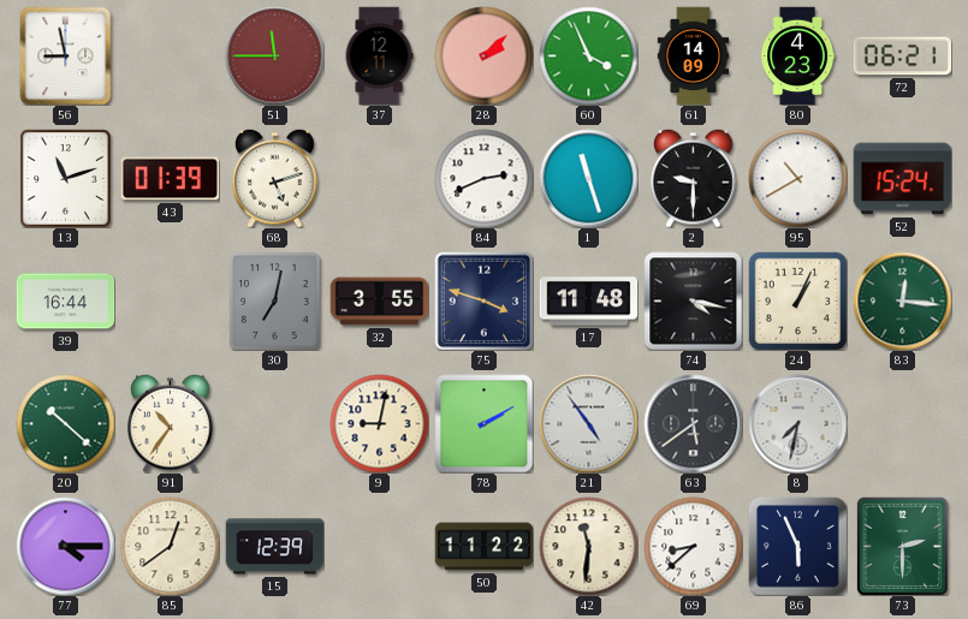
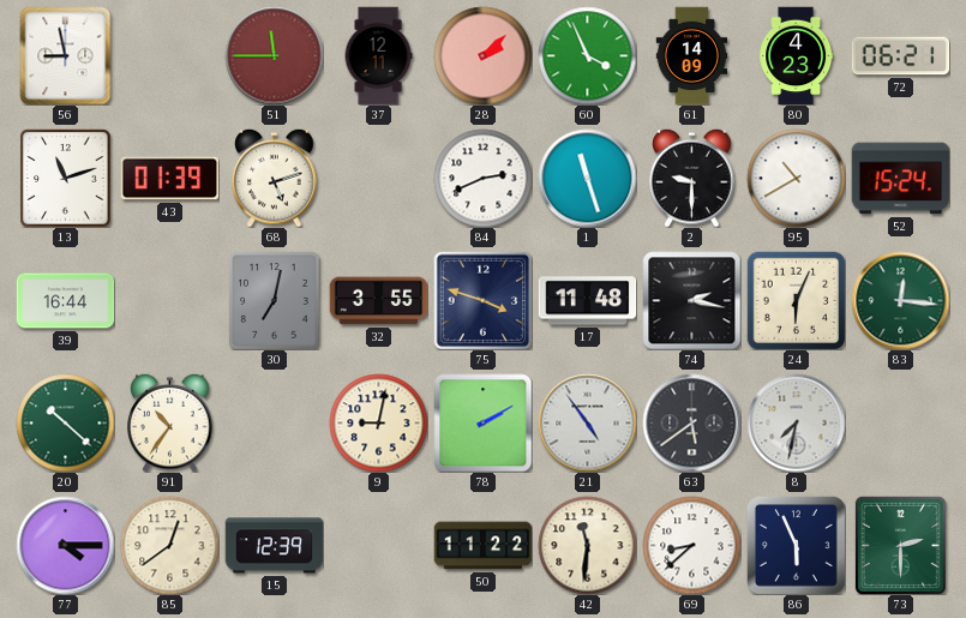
74: 4:17 -> 2:17
24: 1:04 -> 6:04
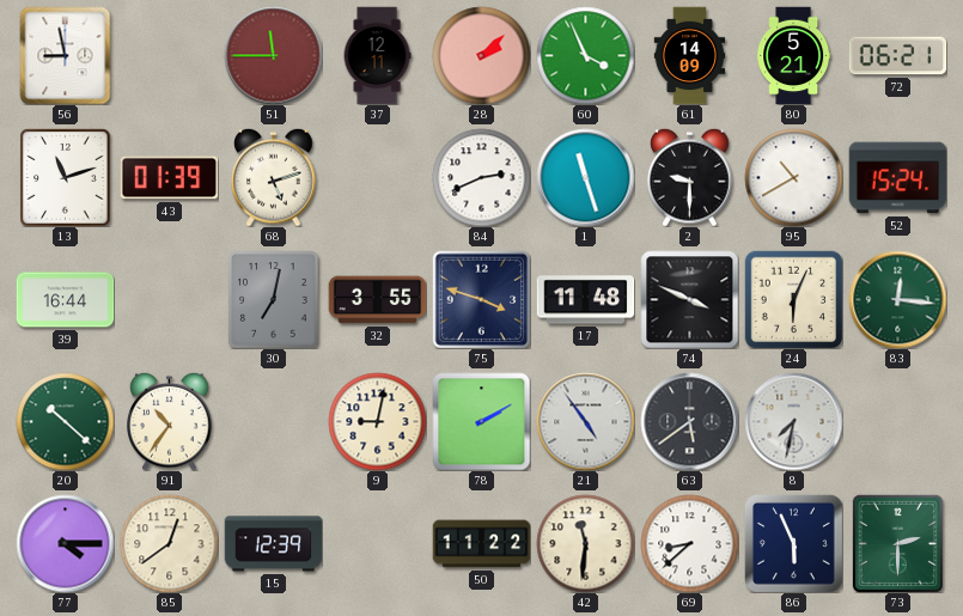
80: 4:23 -> 5:21
74: 2:17 -> 3:49
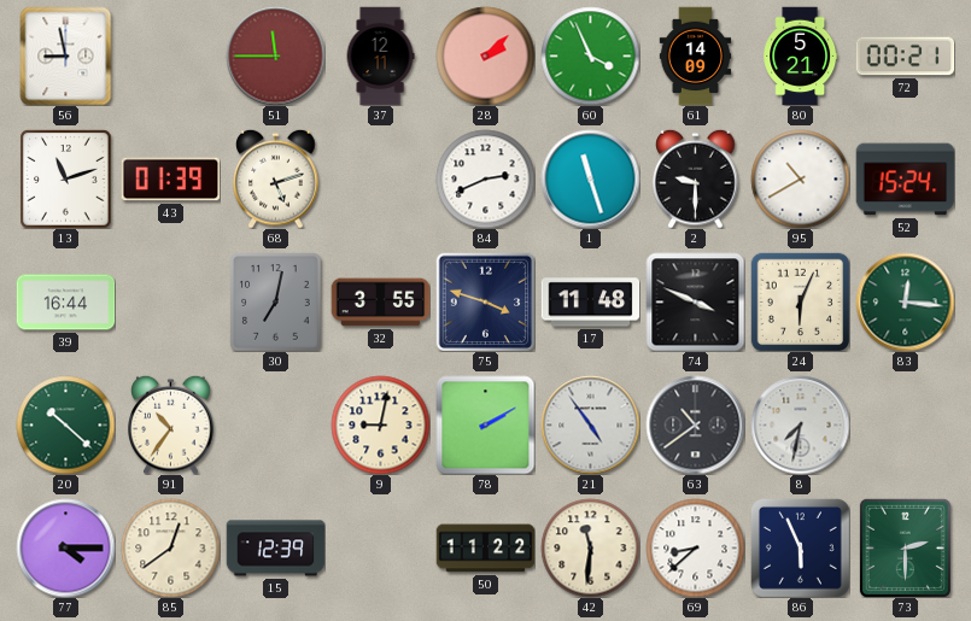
72: 06:21 -> 00:21
63: 5:39 -> 10:39
